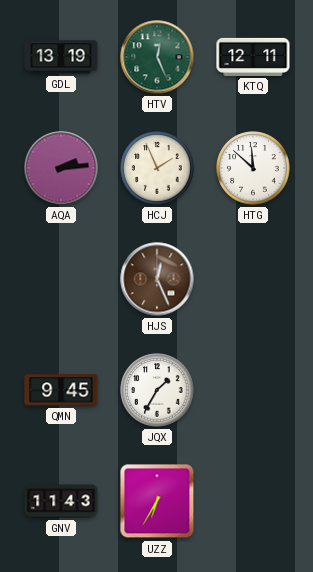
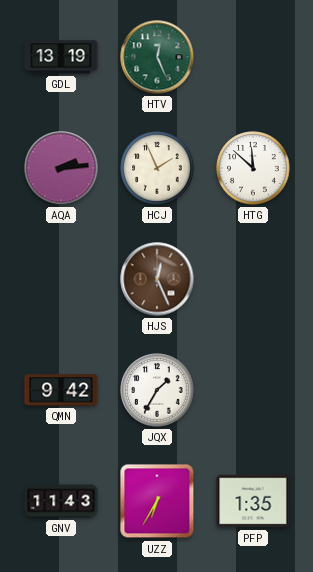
KTQ: 12:11 -> none
QMN: 9:45 -> 9:42
PFP: none -> 1:35
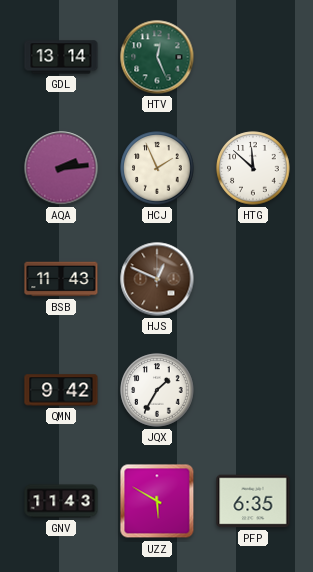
GDL: 13:19 -> 13:14
BSB: none -> 11:43
HJS: 12:26 -> 12:49
UZZ: 6:35 -> 5:50
PFP: 1:35 -> 6:35
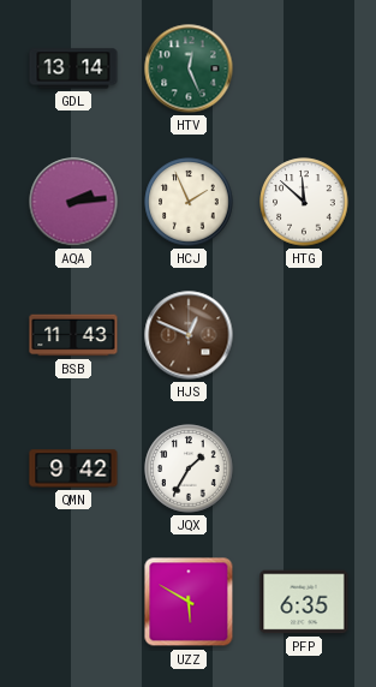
GNV: 11:43 -> none
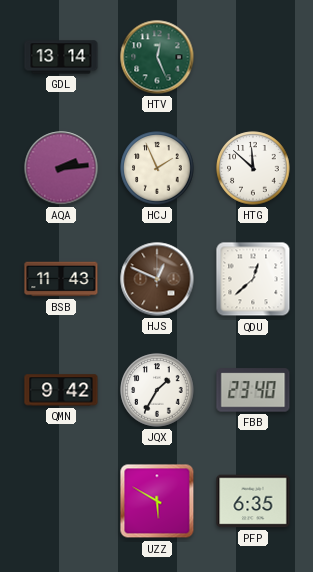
QDU: none -> 12:38
FBB: none -> 23:40
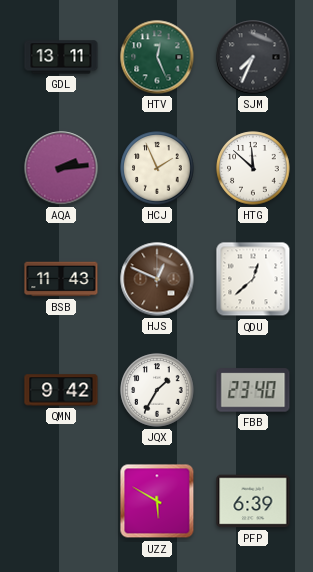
GDL: 13:14 -> 13:11
SJM: none -> 7:34
PFP: 6:35 -> 6:39
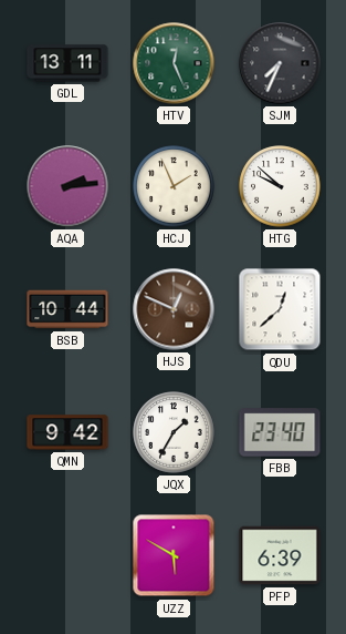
HTG: 11:52 -> 9:52
BSB: 11:43 -> 10:44
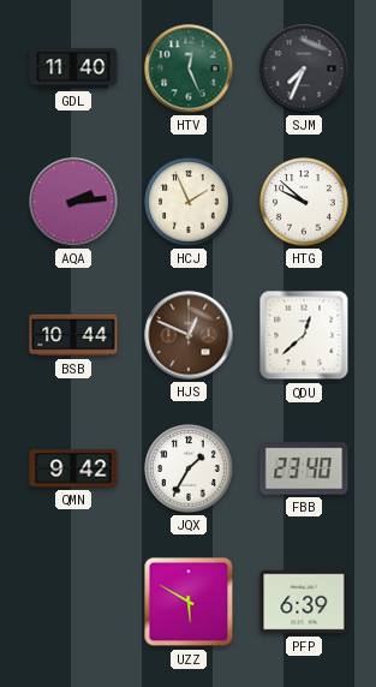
GDL: 13:11 -> 11:40
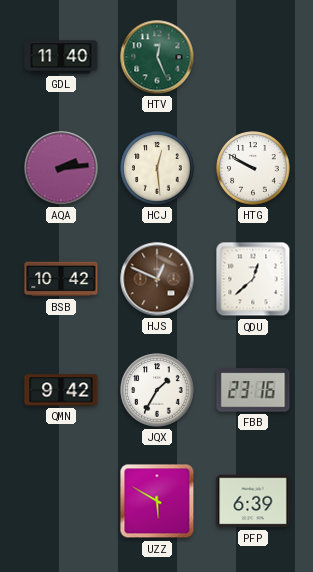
SJM: 7:34 -> none
HCJ: 1:56 -> 12:29
HTG: 9:52 -> 9:50
BSB: 10:44 -> 10:42
FBB: 23:40 -> 23:16
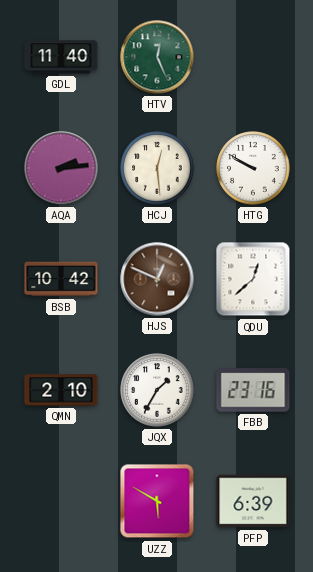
QMN: 9:42 -> 2:10
